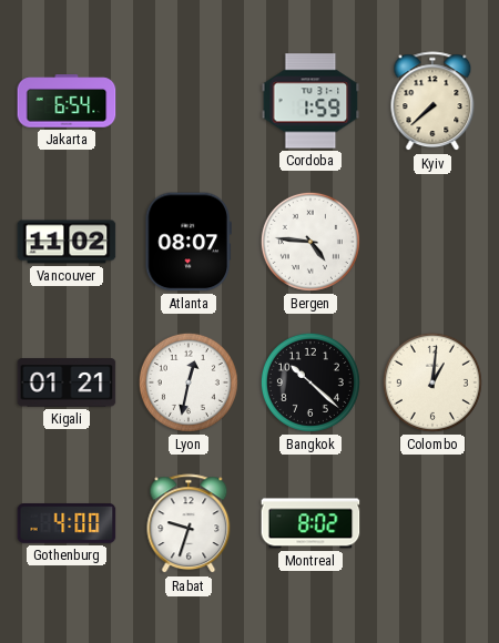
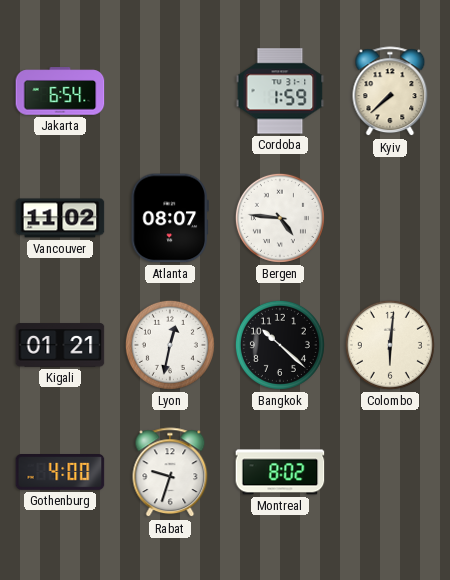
Colombo: 1:01 -> 6:01
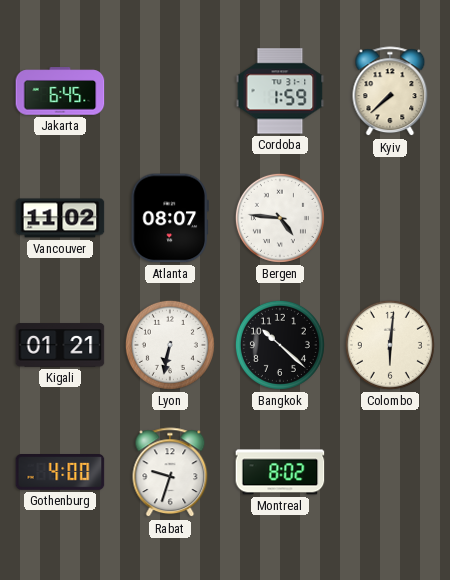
Jakarta: 6:54 -> 6:45
Lyon: 12:32 -> 6:32
